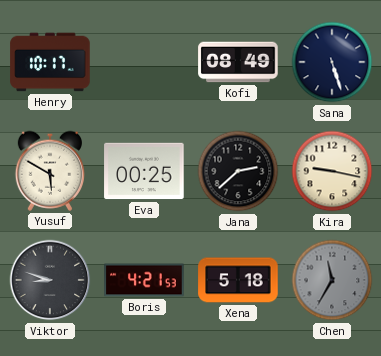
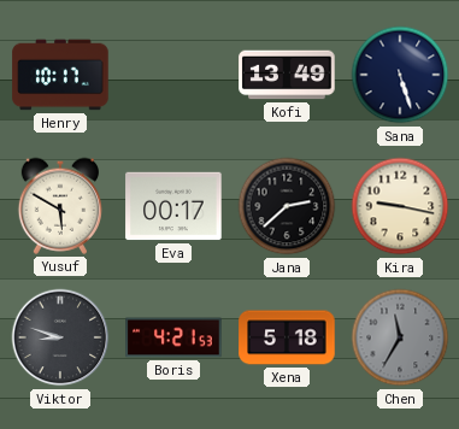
Kofi: 08:49 -> 13:49
Eva: 00:25 -> 00:17
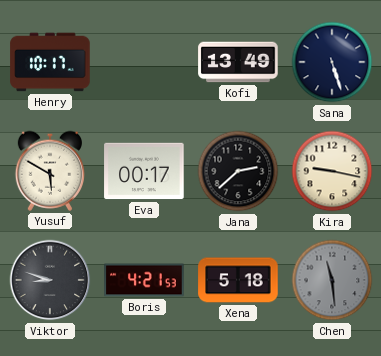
Chen: 11:35 -> 11:29
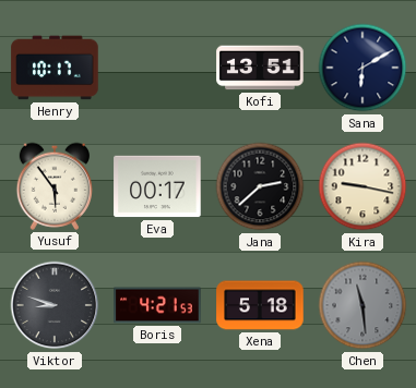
Kofi: 13:49 -> 13:51
Sana: 5:27 -> 6:10
Yusuf: 5:50 -> 5:54
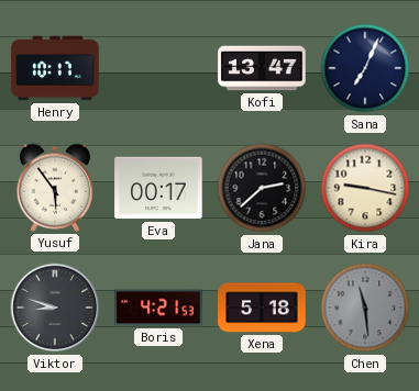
Kofi: 13:51 -> 13:47
Sana: 6:10 -> 7:04
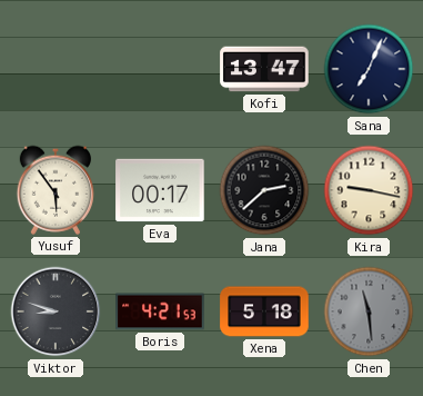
Henry: 10:17 -> none
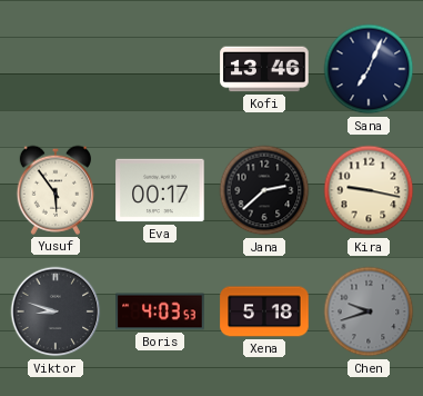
Kofi: 13:47 -> 13:46
Boris: 4:21 -> 4:03
Chen: 11:29 -> 9:42
